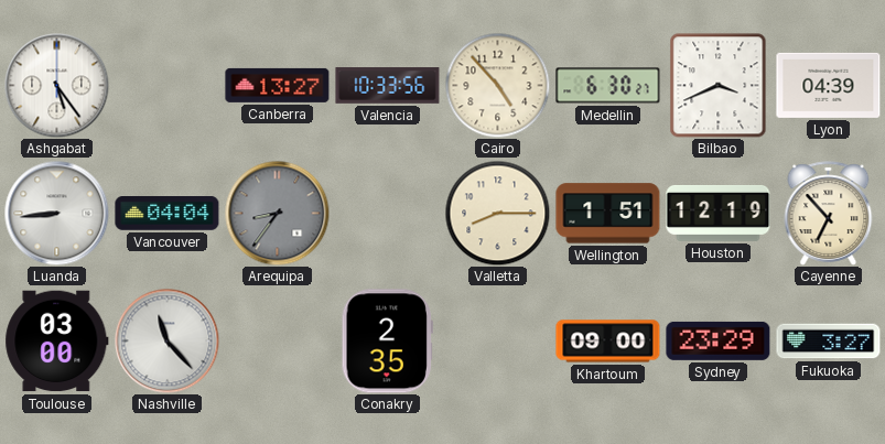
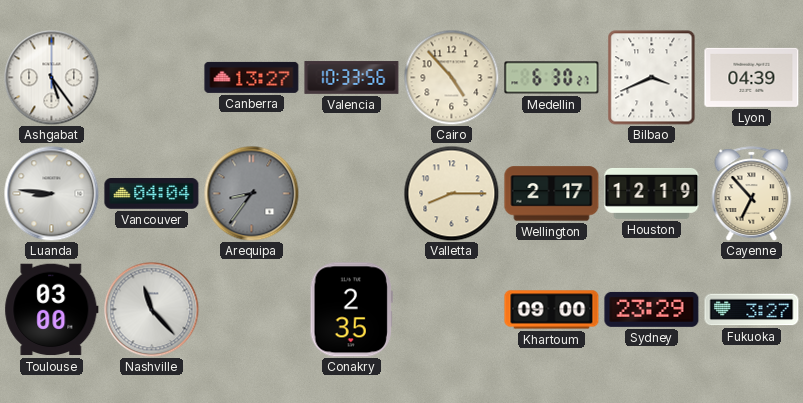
Luanda: 8:44 -> 8:46
Wellington: 1:51 -> 2:17
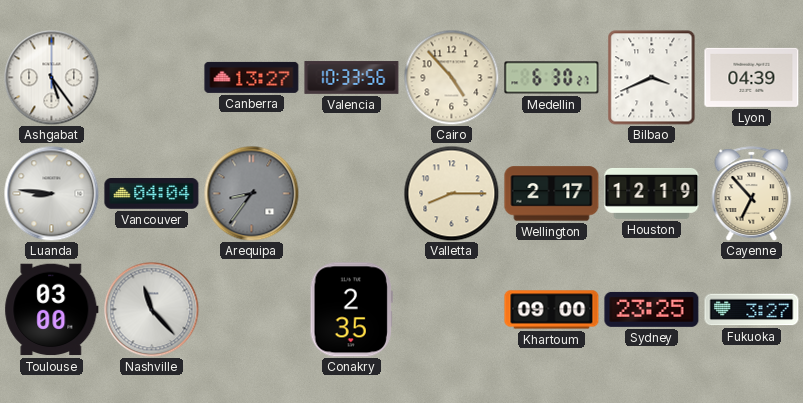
Sydney: 23:29 -> 23:25
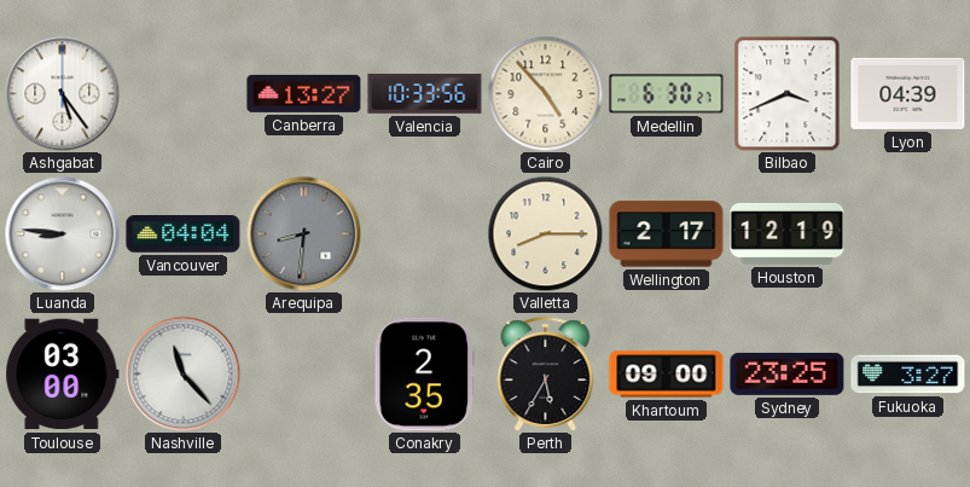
Arequipa: 8:36 -> 8:31
Cayenne: 6:53 -> none
Perth: none -> 5:35
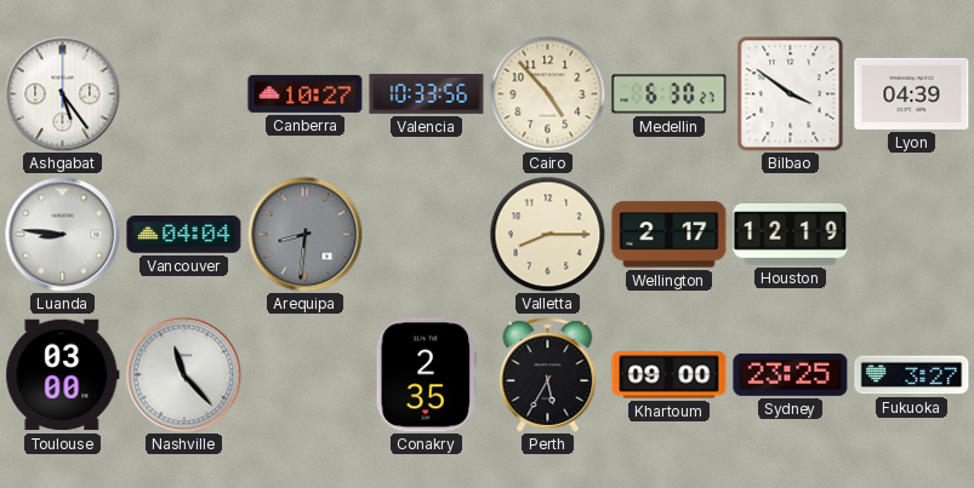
Canberra: 13:27 -> 10:27
Bilbao: 3:41 -> 3:51
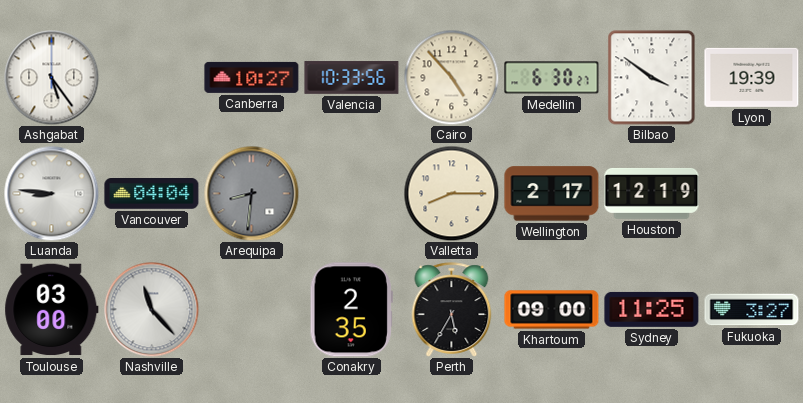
Lyon: 04:39 -> 19:39
Sydney: 23:25 -> 11:25
